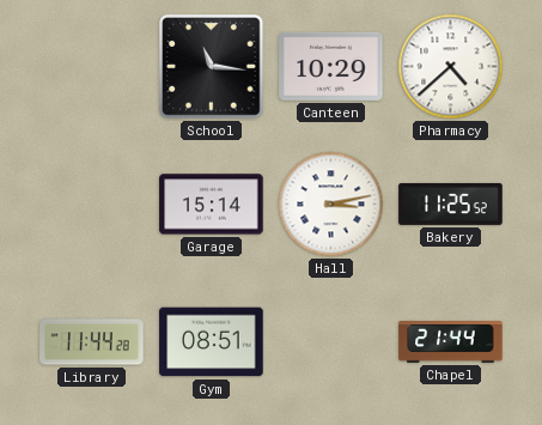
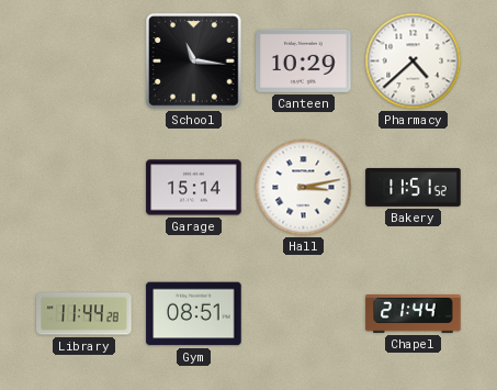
Bakery: 11:25 -> 11:51
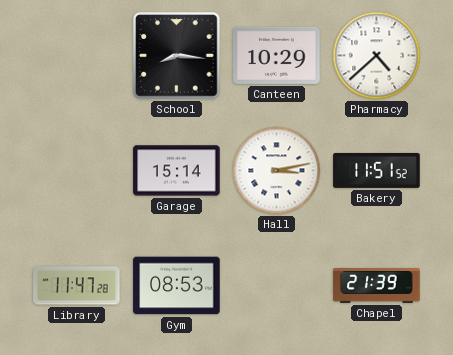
School: 11:16 -> 8:16
Library: 11:44 -> 11:47
Gym: 08:51 -> 08:53
Chapel: 21:44 -> 21:39
